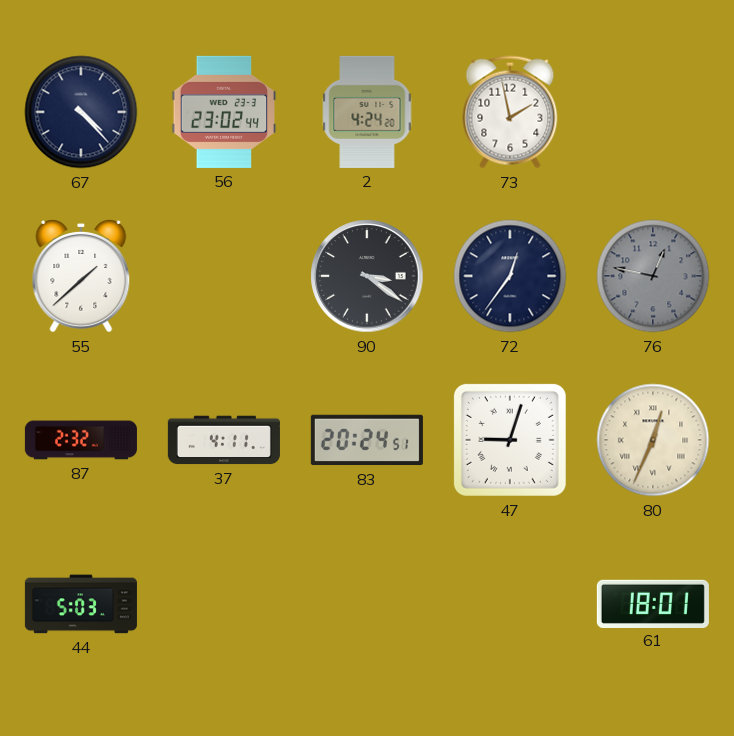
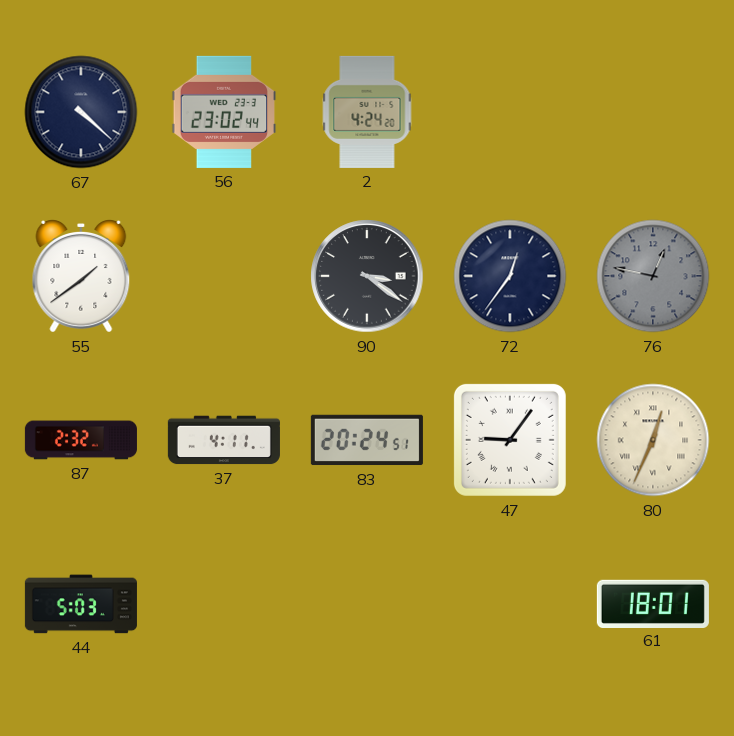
67: 4:23 -> 4:22
73: 1:58 -> none
55: 1:38 -> 1:39
47: 9:03 -> 9:06
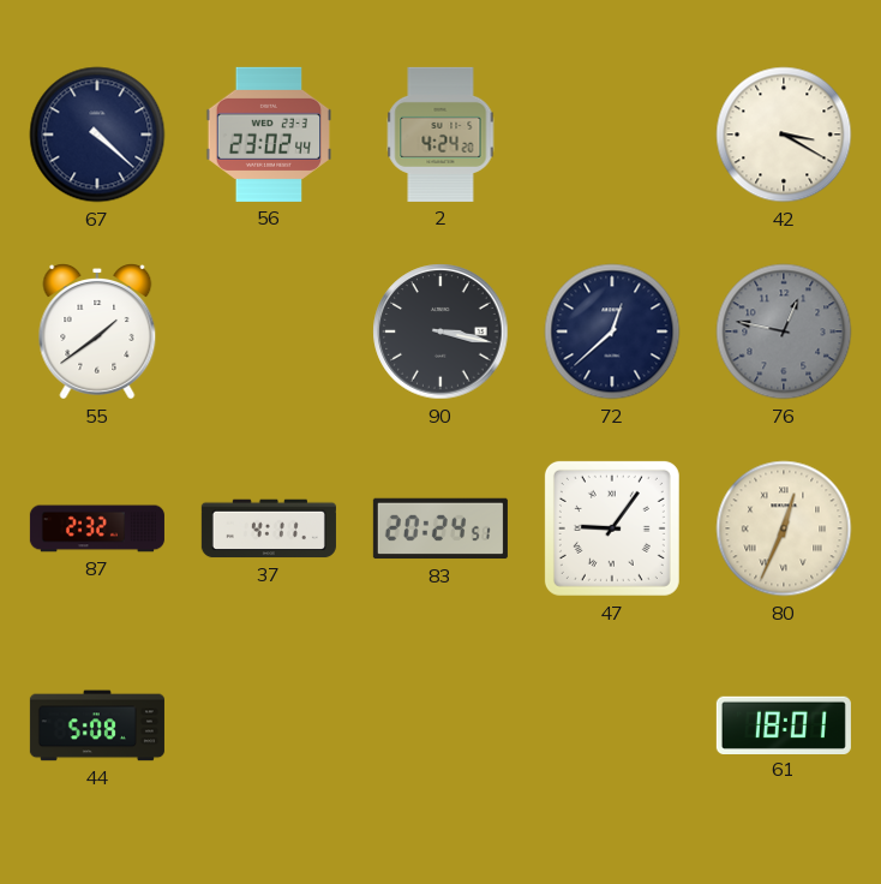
42: none -> 3:20
90: 3:21 -> 3:17
72: 12:36 -> 12:38
44: 5:03 -> 5:08
